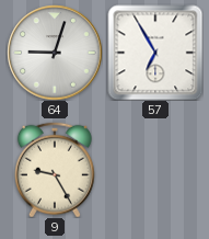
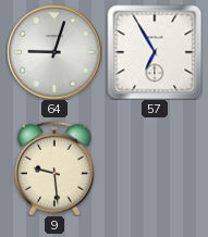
9: 9:25 -> 9:29
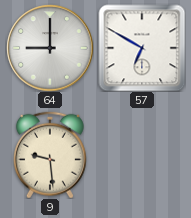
64: 9:03 -> 9:00
57: 6:55 -> 6:50
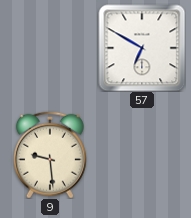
64: 9:00 -> none
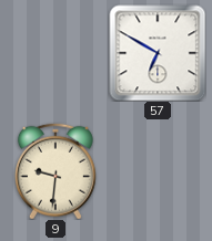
9: 9:29 -> 9:31
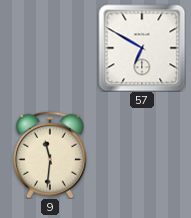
9: 9:31 -> 11:31
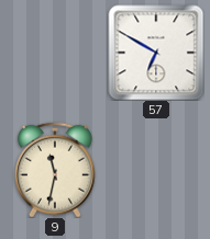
9: 11:31 -> 11:32
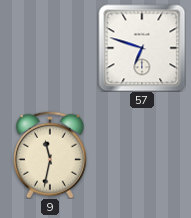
57: 6:50 -> 6:48
